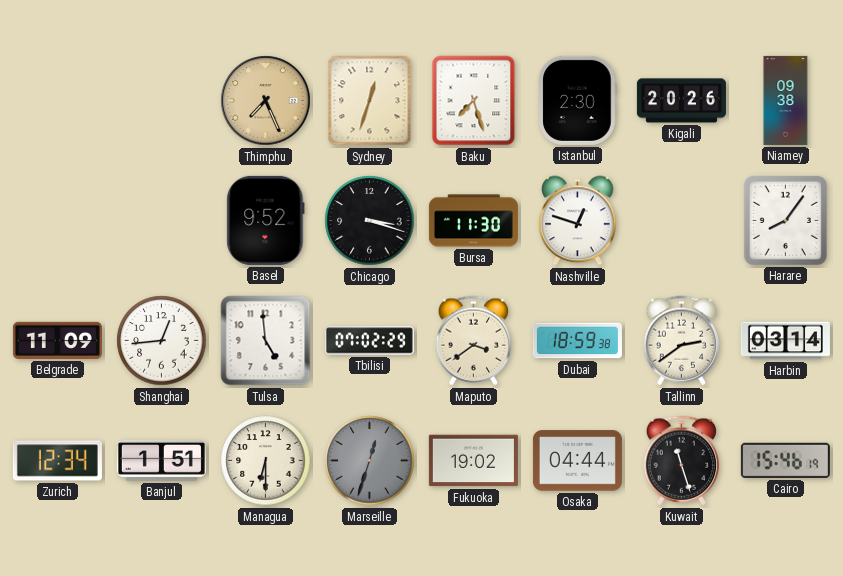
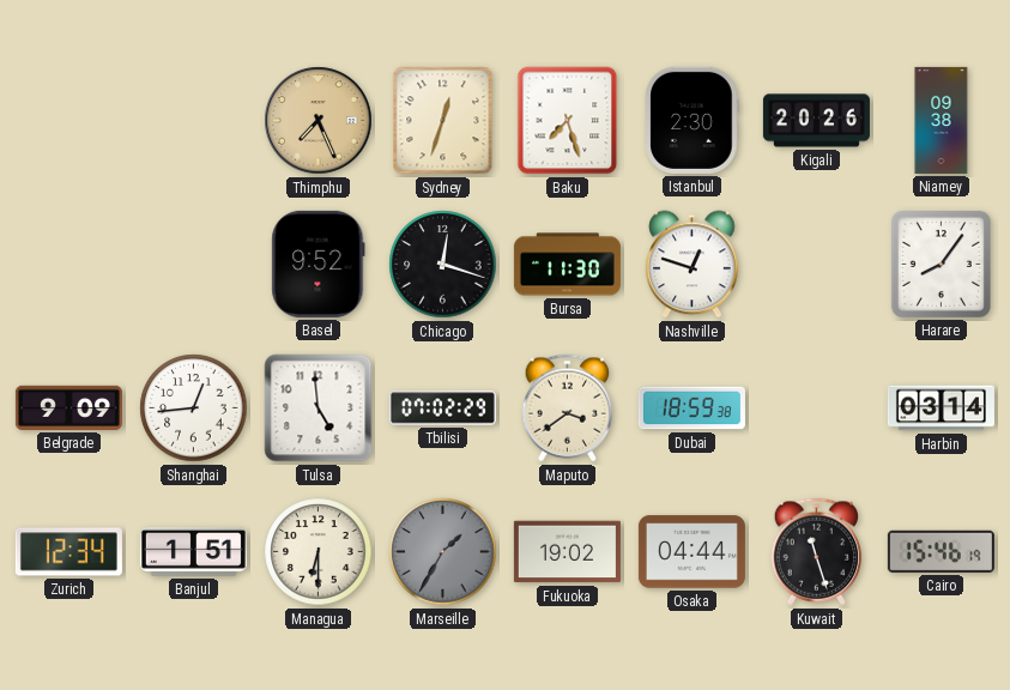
Chicago: 3:18 -> 12:18
Belgrade: 11:09 -> 9:09
Tallinn: 2:39 -> none
Marseille: 12:33 -> 1:35
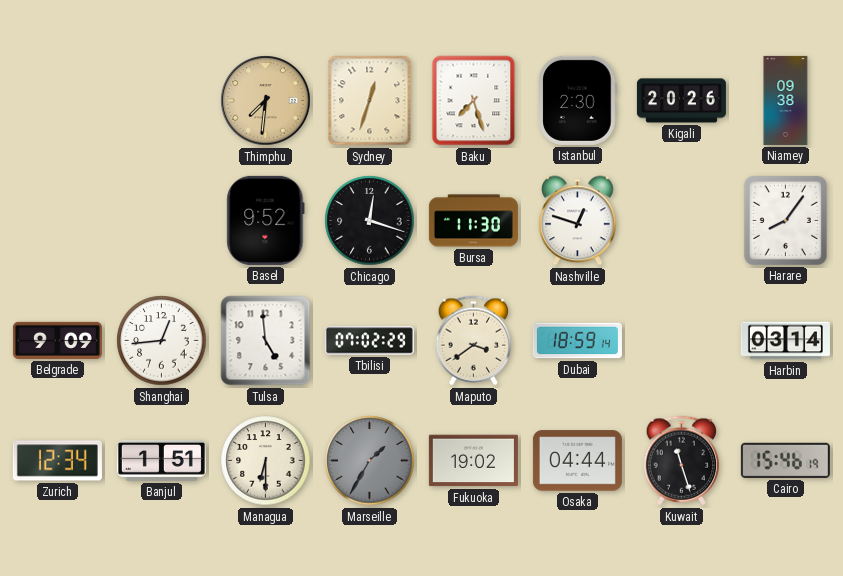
Thimphu: 7:26 -> 7:31
Dubai: 18:59:38 -> 18:59:14
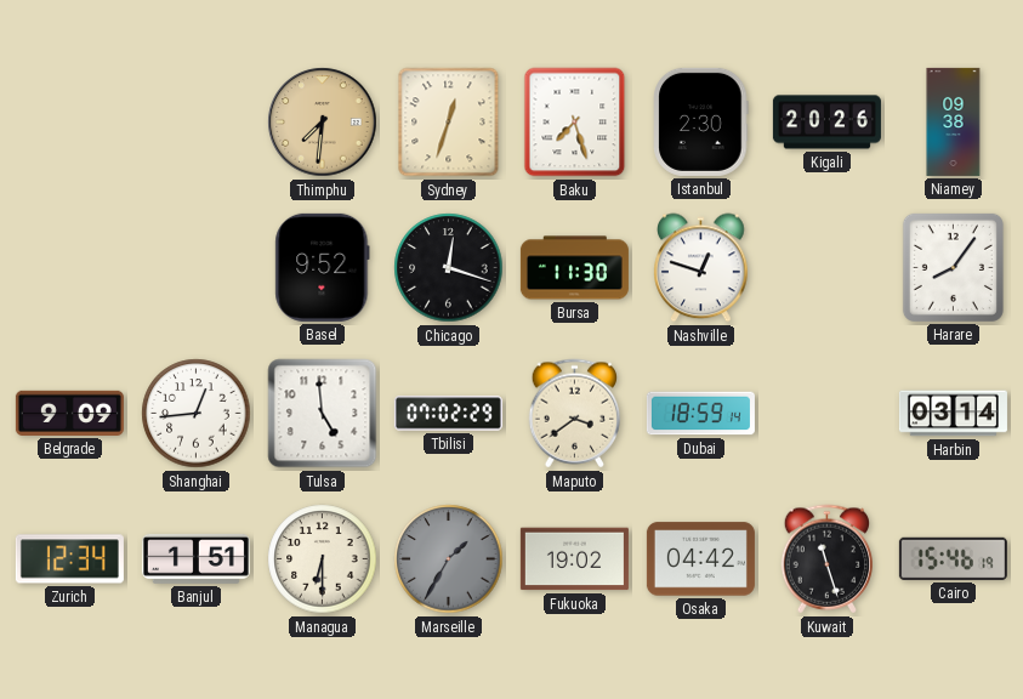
Osaka: 04:44 -> 04:42
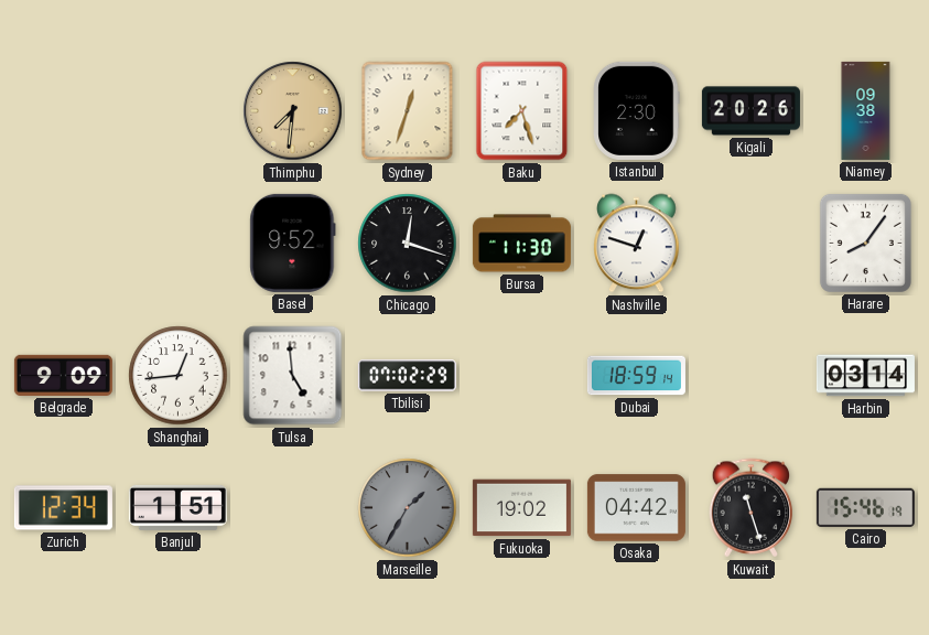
Maputo: 3:39 -> none
Managua: 6:30 -> none
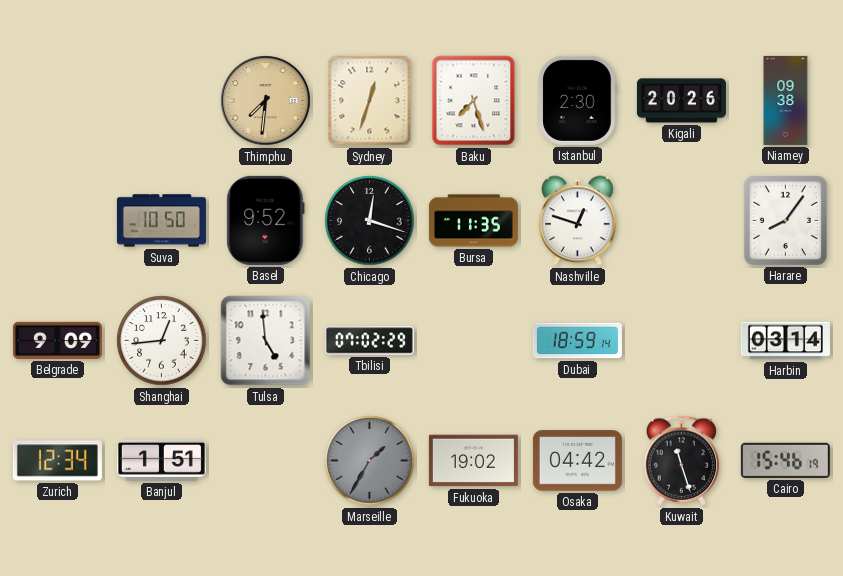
Suva: none -> 10:50
Bursa: 11:30 -> 11:35
